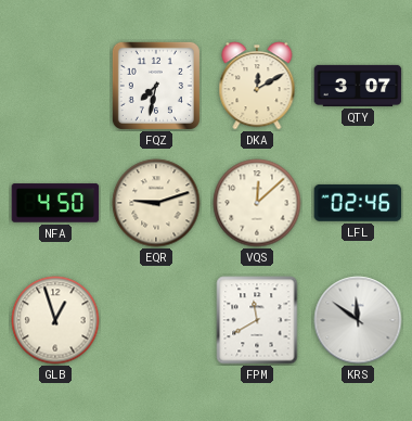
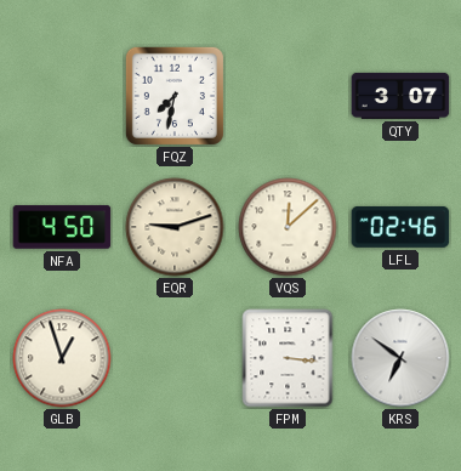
DKA: 12:10 -> none
FPM: 11:40 -> 3:16
KRS: 11:51 -> 6:51
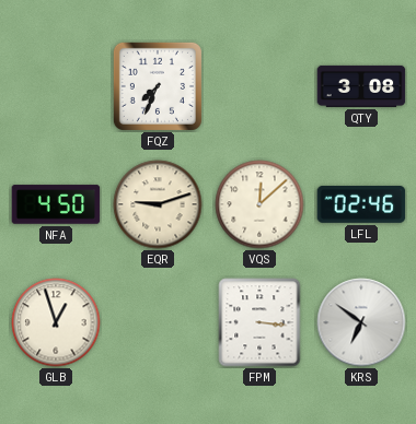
FQZ: 7:32 -> 7:34
QTY: 3:07 -> 3:08
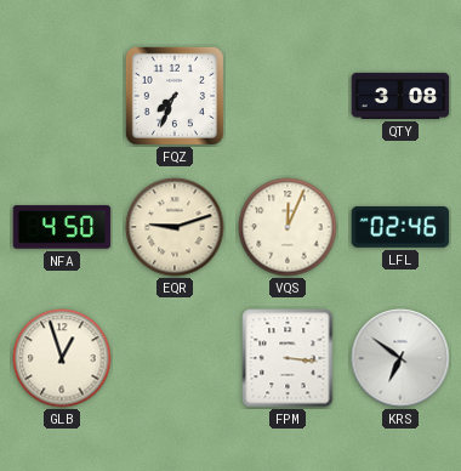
VQS: 12:08 -> 12:04
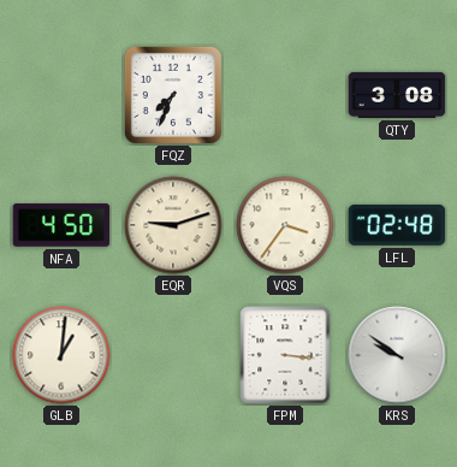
VQS: 12:04 -> 3:36
LFL: 02:46 -> 02:48
GLB: 12:57 -> 1:01
KRS: 6:51 -> 9:51
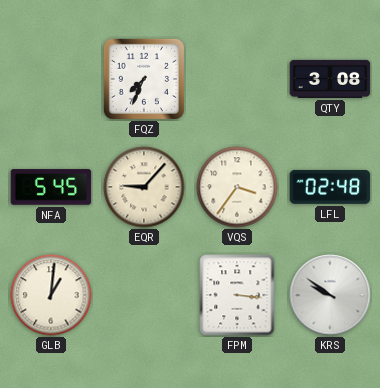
NFA: 4:50 -> 5:45
EQR: 9:12 -> 9:07
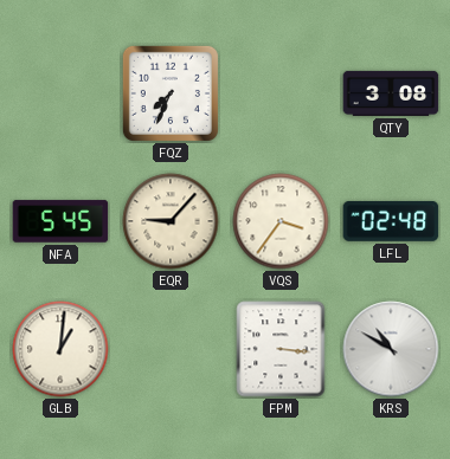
KRS: 9:51 -> 10:50
